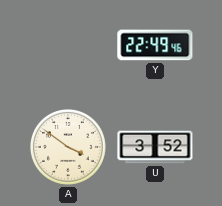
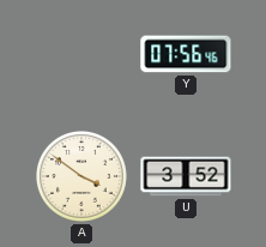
Y: 22:49 -> 07:56
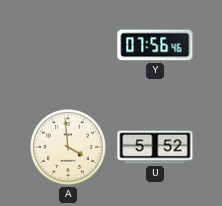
A: 3:51 -> 3:59
U: 3:52 -> 5:52
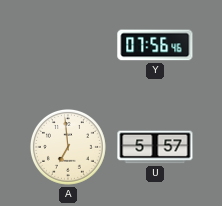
A: 3:59 -> 6:59
U: 5:52 -> 5:57
